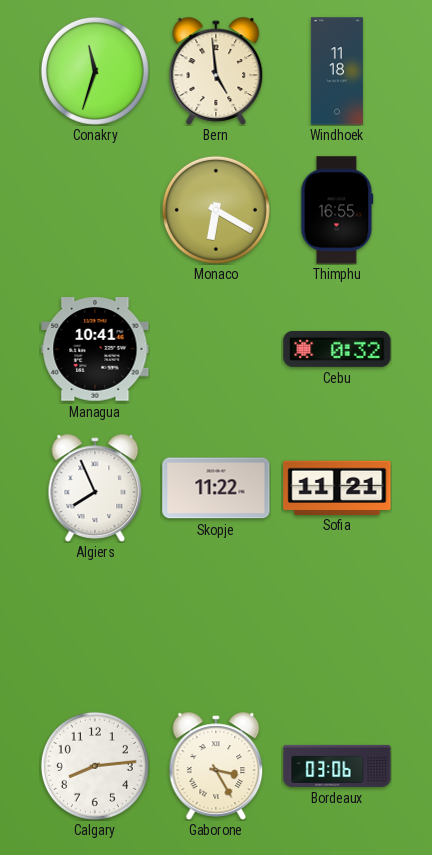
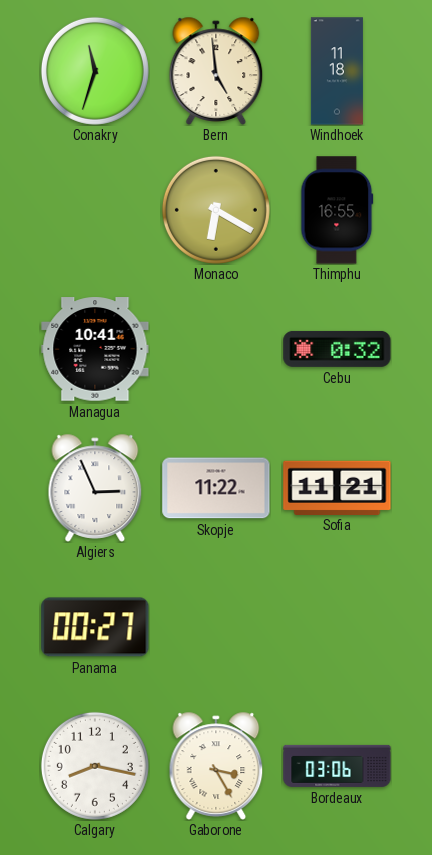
Algiers: 7:56 -> 2:56
Panama: none -> 00:27
Calgary: 8:14 -> 8:17
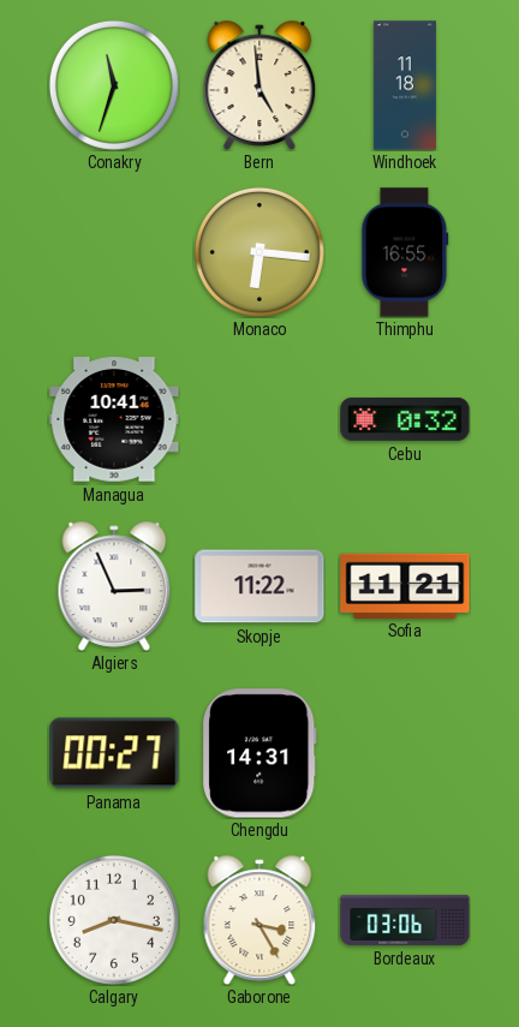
Monaco: 6:20 -> 6:16
Chengdu: none -> 14:31
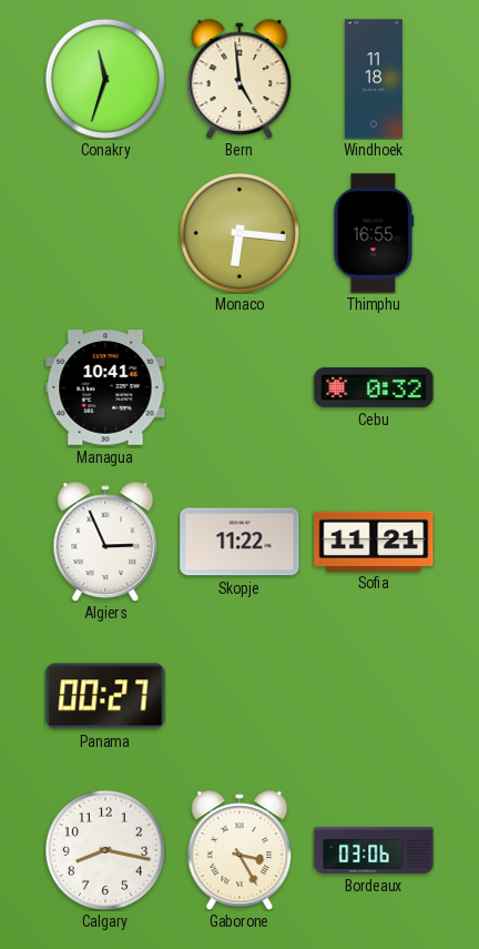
Chengdu: 14:31 -> none
